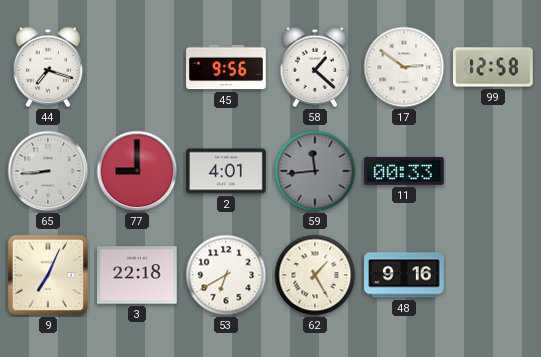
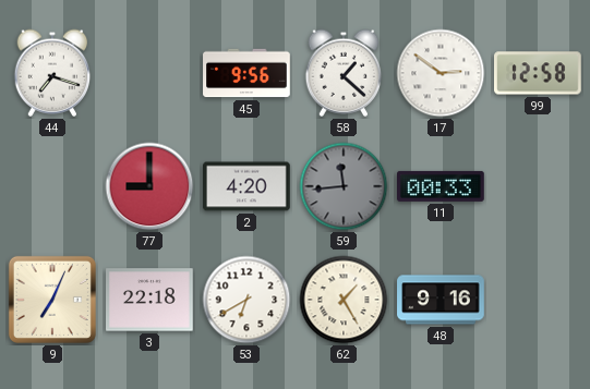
65: 8:44 -> none
2: 4:01 -> 4:20
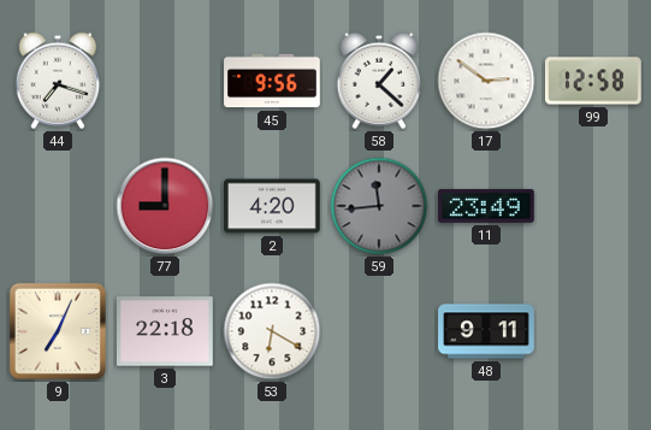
11: 00:33 -> 23:49
53: 6:40 -> 6:20
62: 1:25 -> none
48: 9:16 -> 9:11
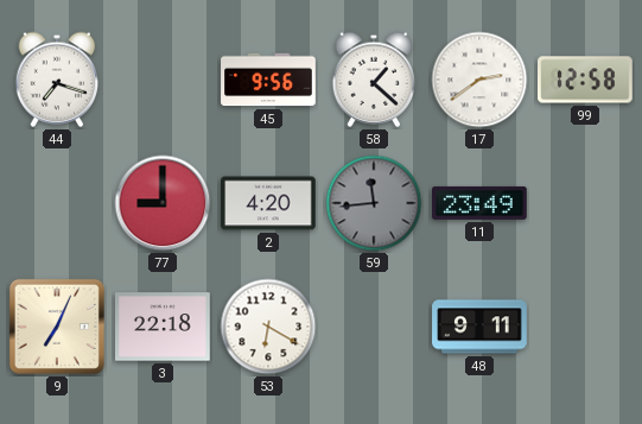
17: 2:51 -> 2:39
